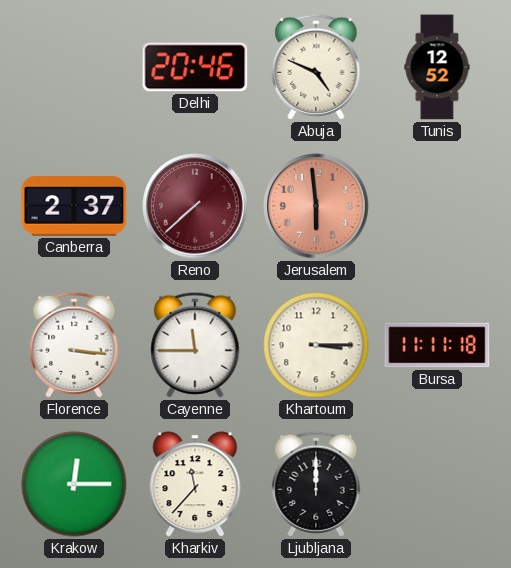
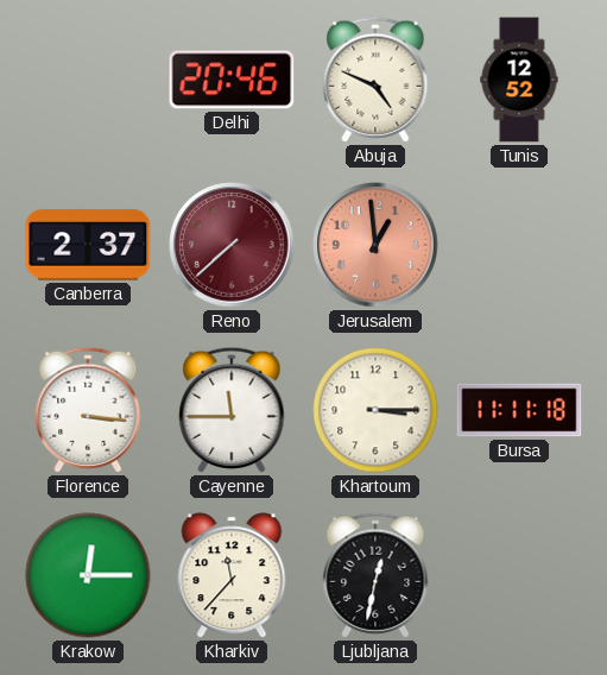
Jerusalem: 5:59 -> 12:59
Ljubljana: 12:00 -> 12:32
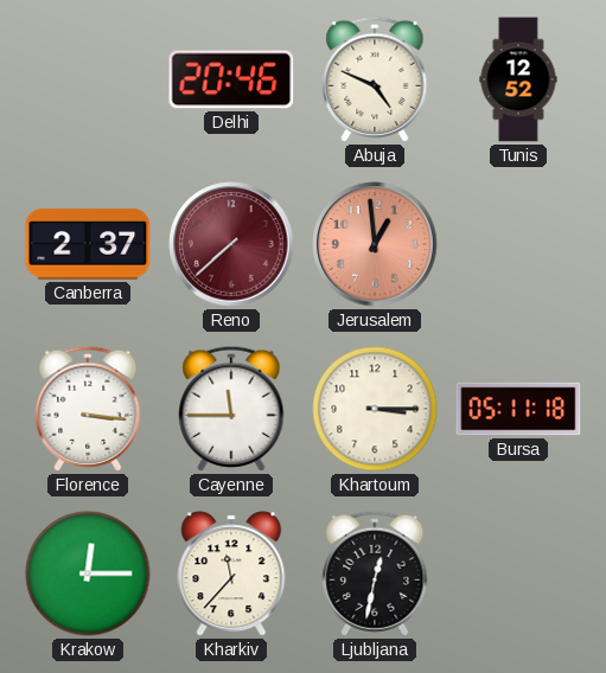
Bursa: 11:11 -> 05:11
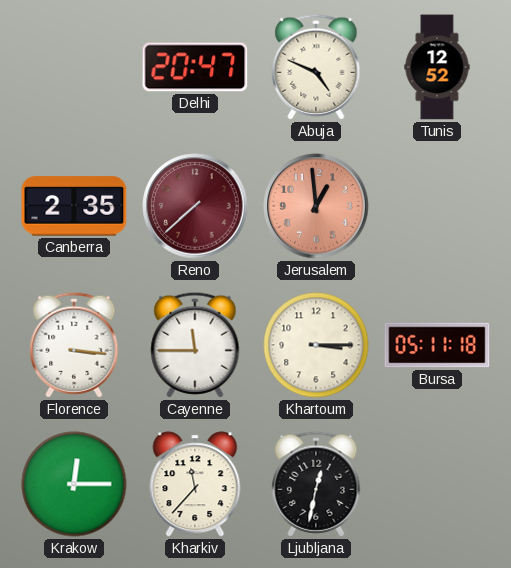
Delhi: 20:46 -> 20:47
Canberra: 2:37 -> 2:35
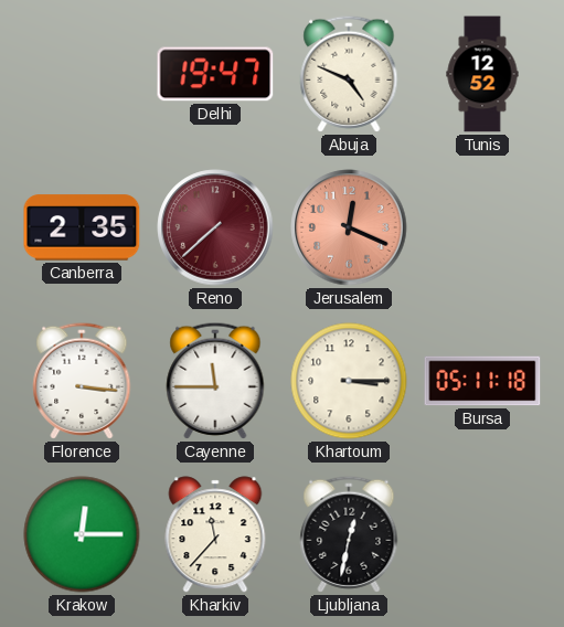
Delhi: 20:47 -> 19:47
Jerusalem: 12:59 -> 12:19
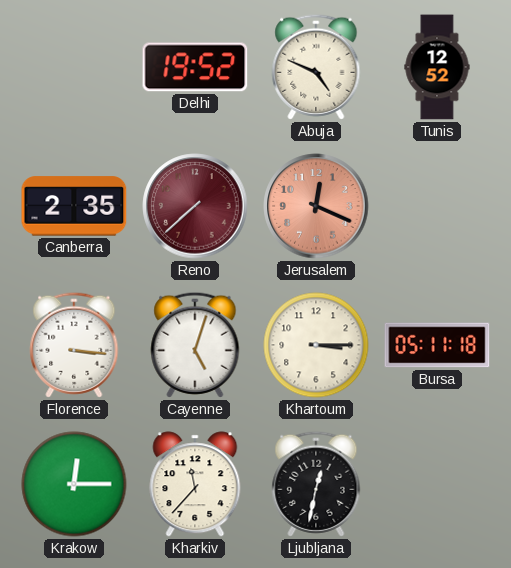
Delhi: 19:47 -> 19:52
Cayenne: 11:45 -> 5:03
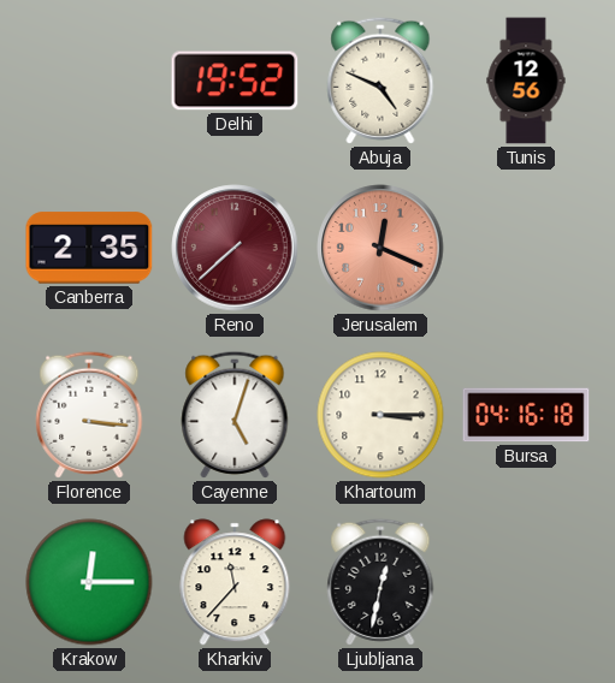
Tunis: 12:52 -> 12:56
Bursa: 05:11 -> 04:16
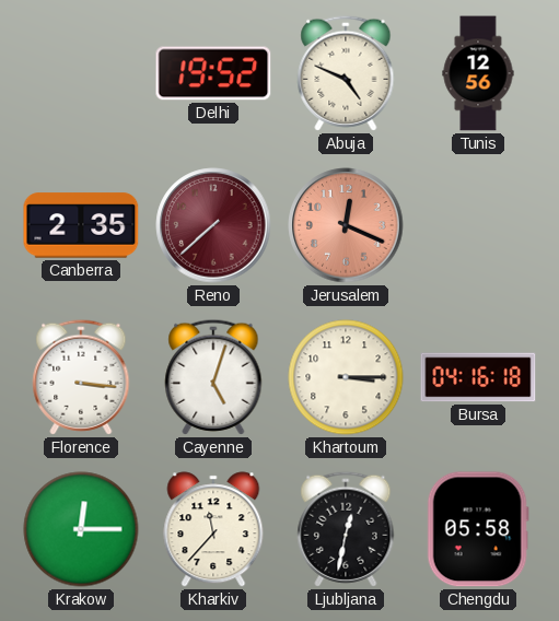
Chengdu: none -> 05:58
